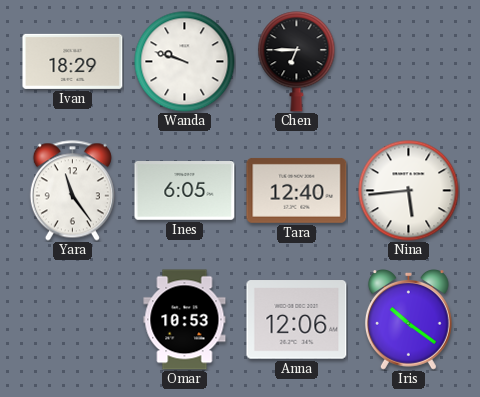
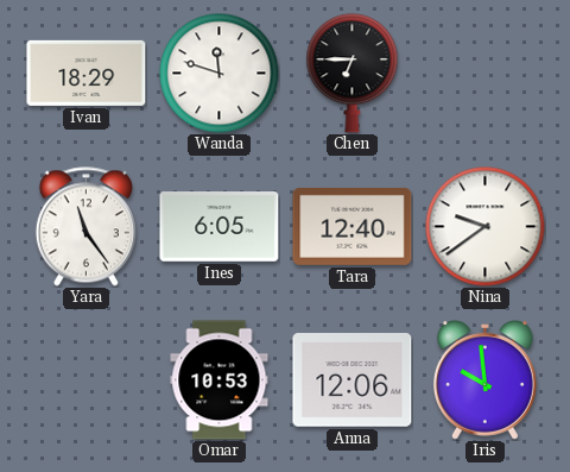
Wanda: 9:48 -> 11:48
Nina: 5:44 -> 9:39
Iris: 10:21 -> 9:59
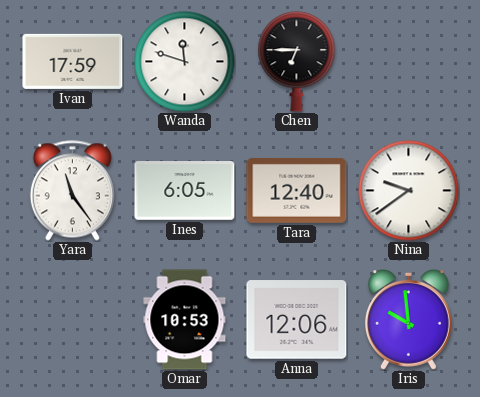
Ivan: 18:29 -> 17:59
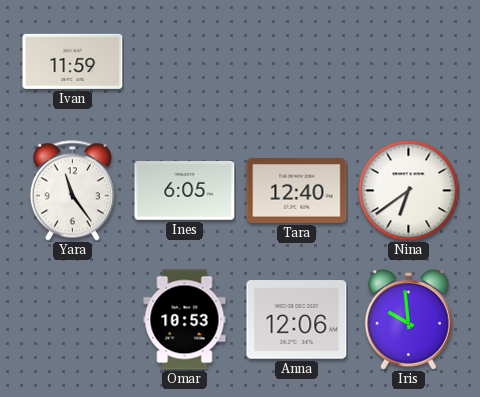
Ivan: 17:59 -> 11:59
Wanda: 11:48 -> none
Chen: 6:45 -> none
Nina: 9:39 -> 6:39
